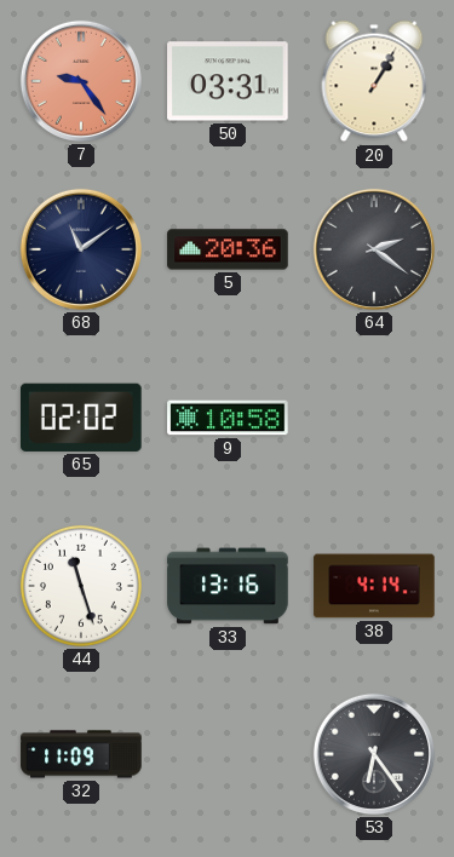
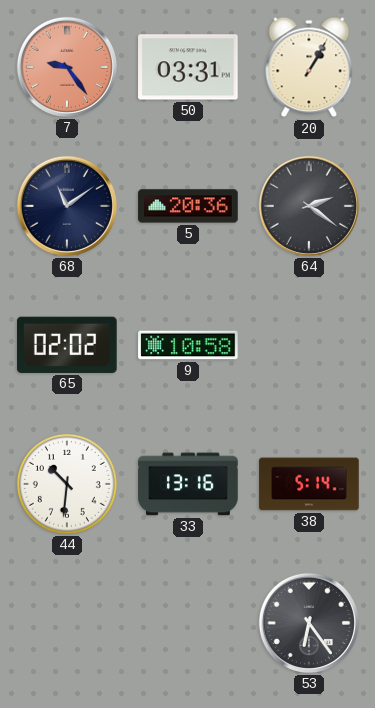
44: 11:27 -> 10:31
38: 4:14 -> 5:14
32: 11:09 -> none
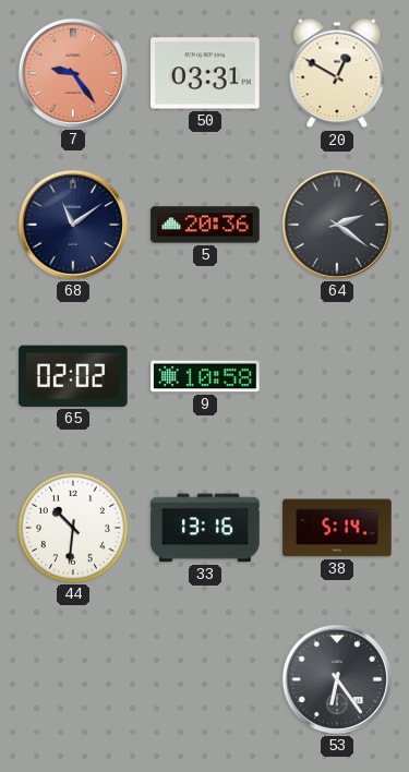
20: 1:05 -> 12:50
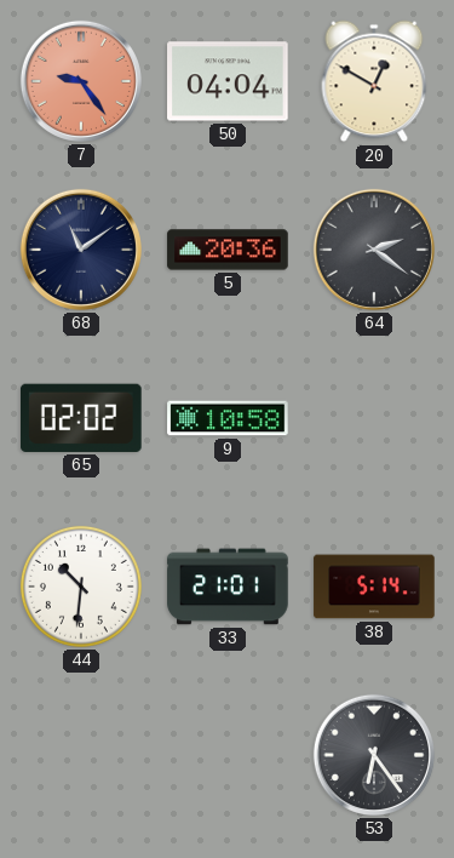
50: 03:31 -> 04:04
33: 13:16 -> 21:01
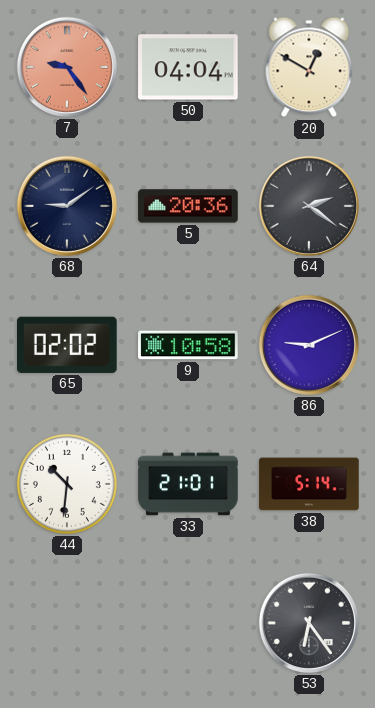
68: 11:09 -> 9:09
86: none -> 9:11
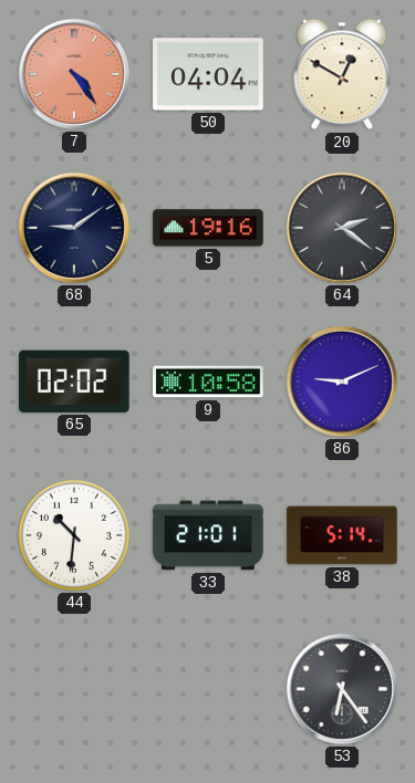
7: 9:24 -> 4:24
5: 20:36 -> 19:16
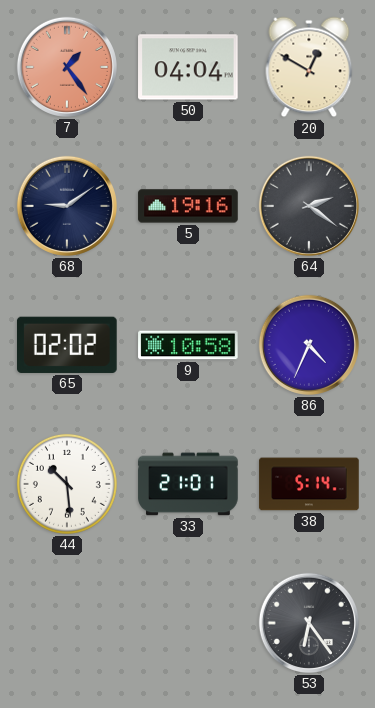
7: 4:24 -> 1:24
86: 9:11 -> 4:34
44: 10:31 -> 10:29
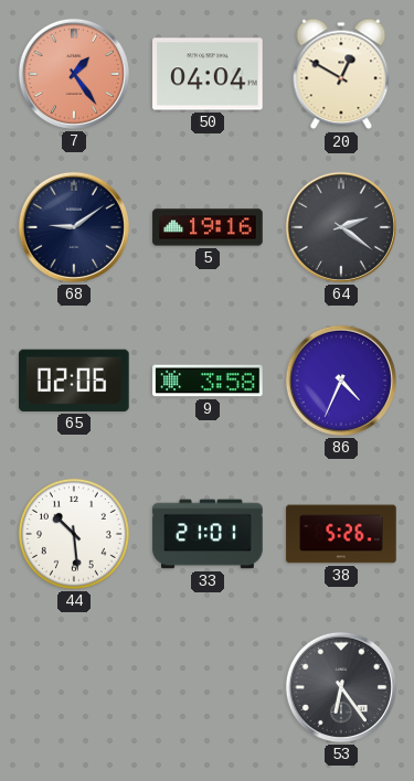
65: 02:02 -> 02:06
9: 10:58 -> 3:58
38: 5:14 -> 5:26
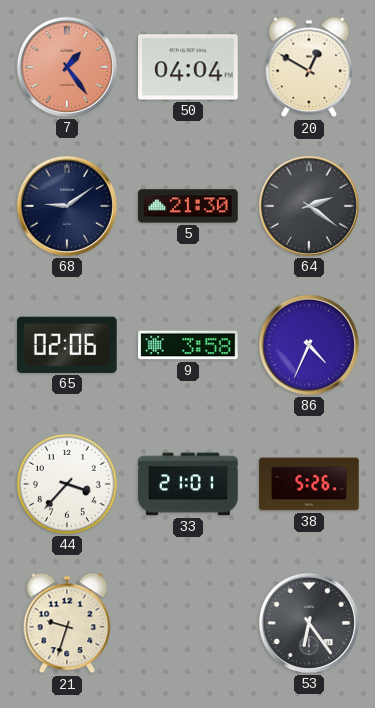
5: 19:16 -> 21:30
44: 10:29 -> 3:37
21: none -> 9:33
